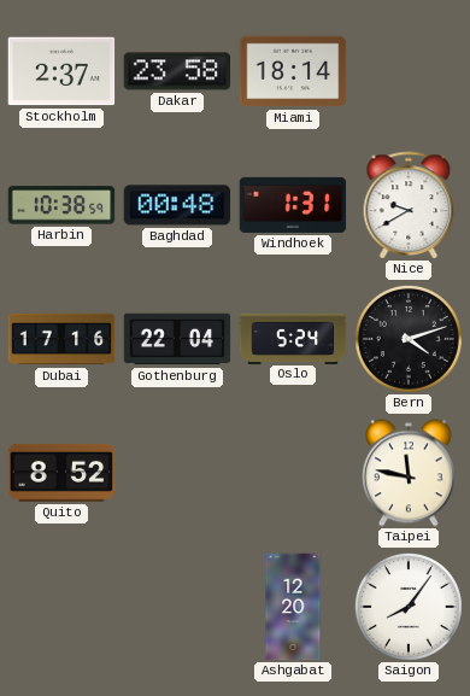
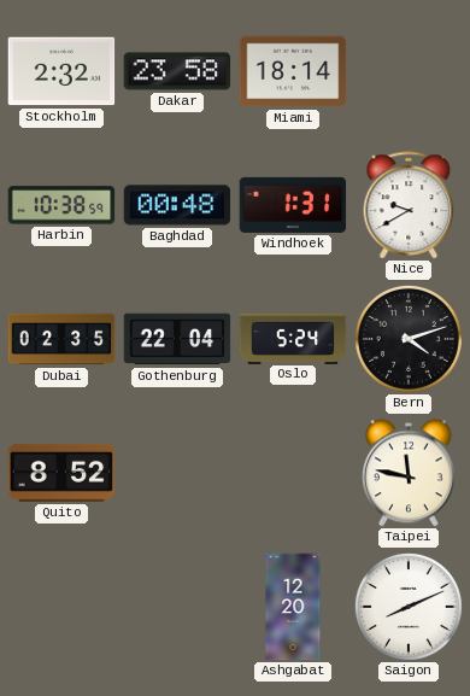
Stockholm: 2:37 -> 2:32
Dubai: 17:16 -> 02:35
Saigon: 8:06 -> 8:11
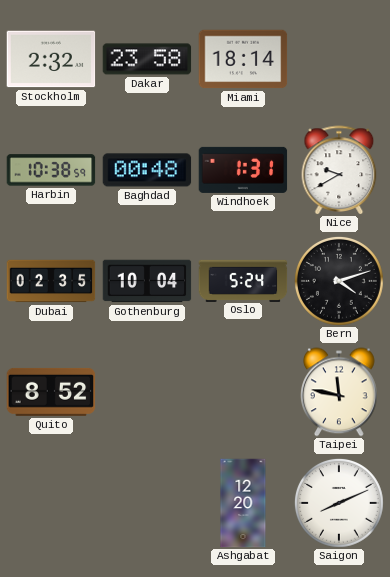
Gothenburg: 22:04 -> 10:04
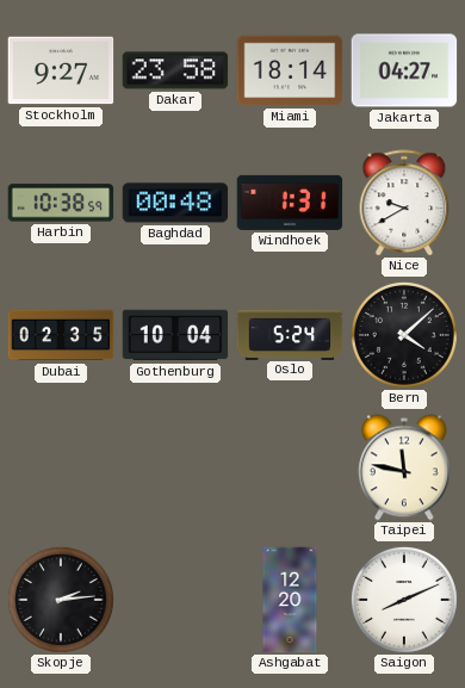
Stockholm: 2:32 -> 9:27
Jakarta: none -> 04:27
Bern: 4:12 -> 4:08
Quito: 8:52 -> none
Skopje: none -> 2:14
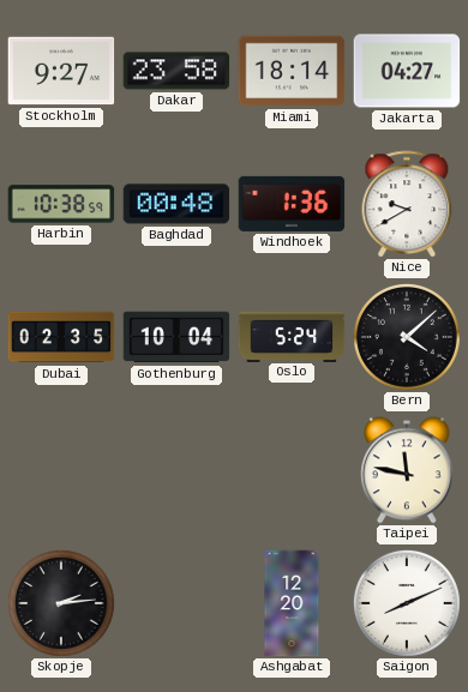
Windhoek: 1:31 -> 1:36
